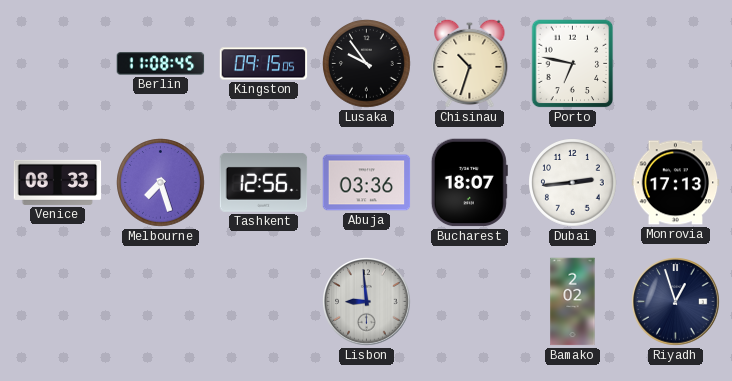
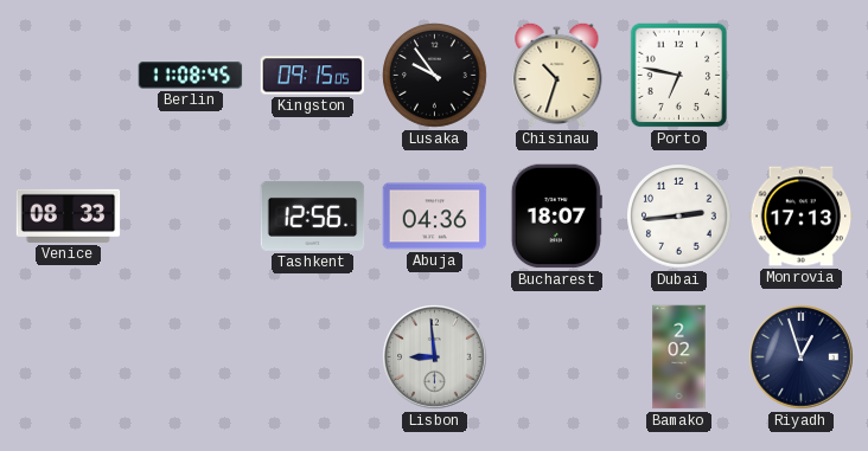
Melbourne: 7:27 -> none
Abuja: 03:36 -> 04:36
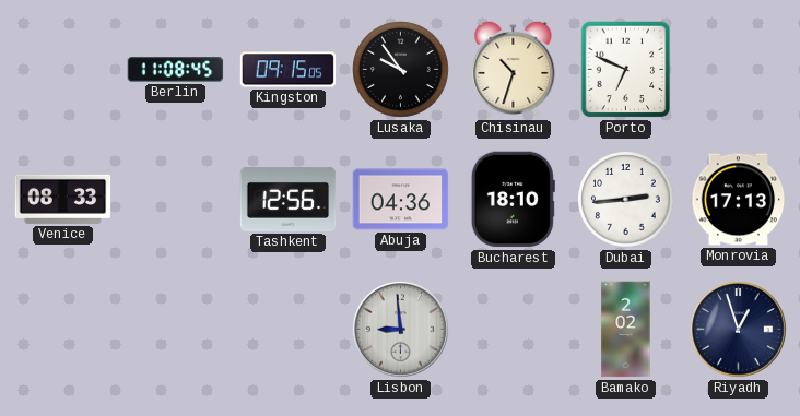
Porto: 6:47 -> 6:49
Bucharest: 18:07 -> 18:10
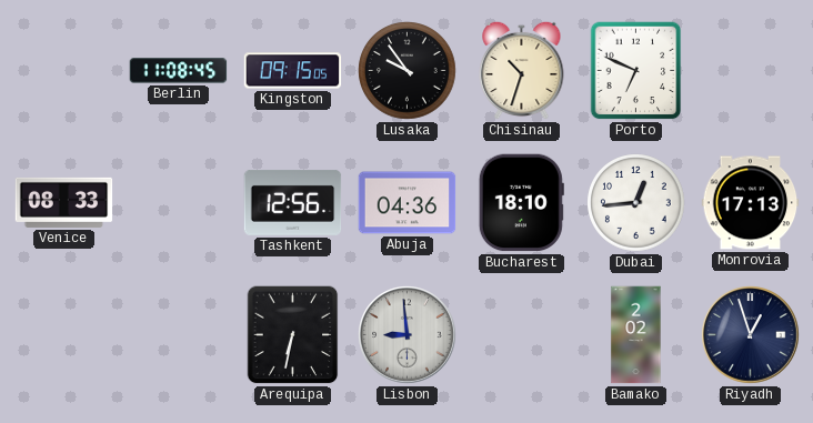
Dubai: 2:44 -> 12:44
Arequipa: none -> 6:32
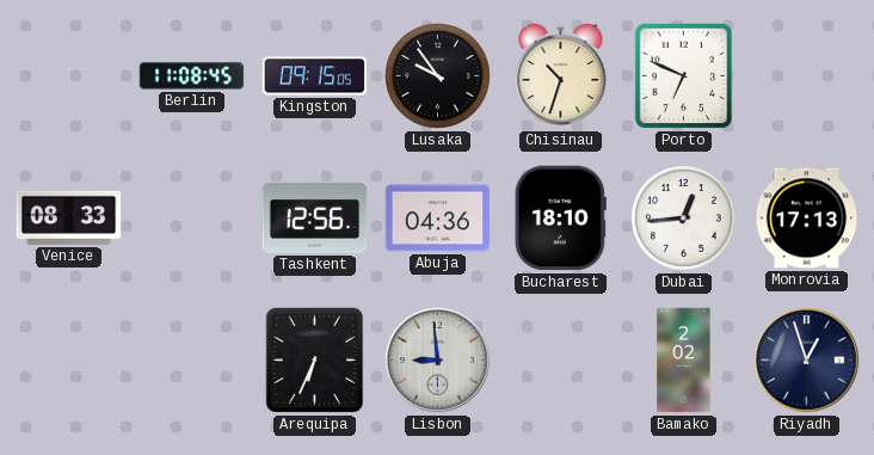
Arequipa: 6:32 -> 6:34
